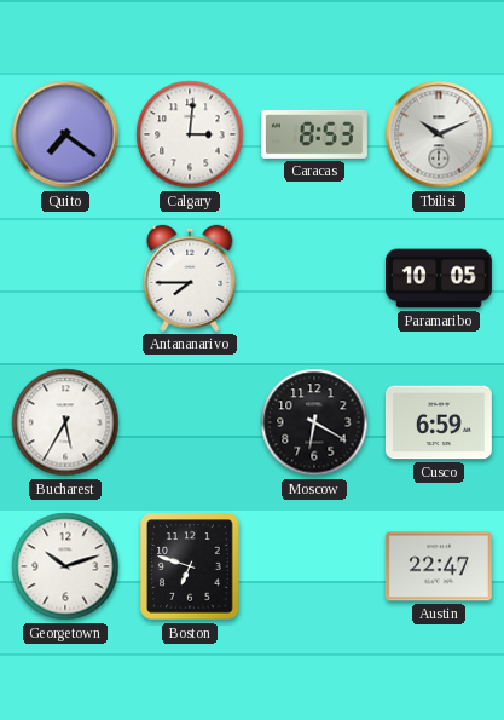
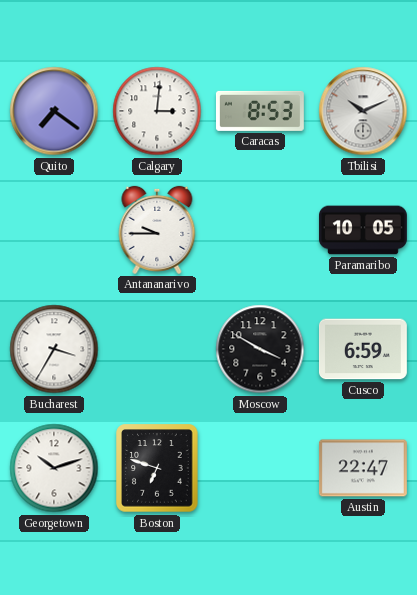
Antananarivo: 7:45 -> 9:45
Bucharest: 5:35 -> 3:35
Moscow: 6:20 -> 3:50
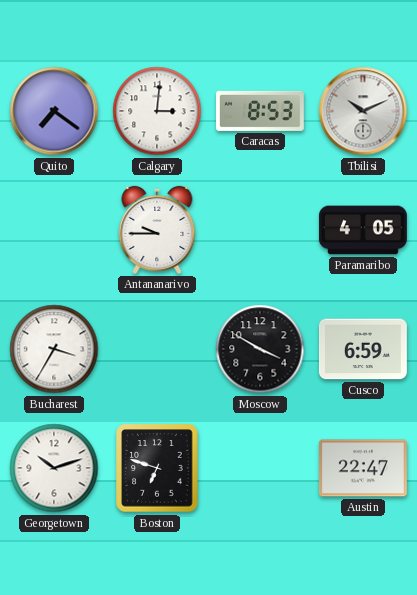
Paramaribo: 10:05 -> 4:05
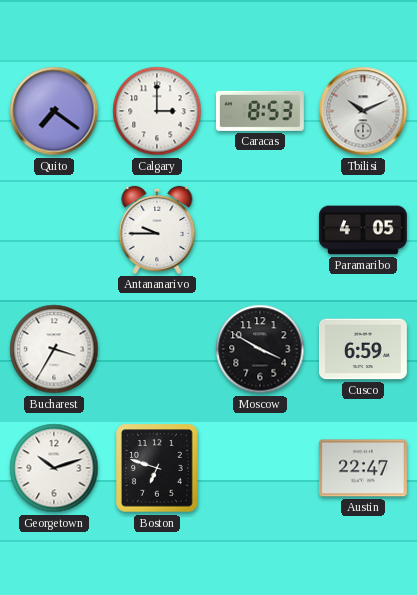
Calgary: 3:01 -> 3:00
